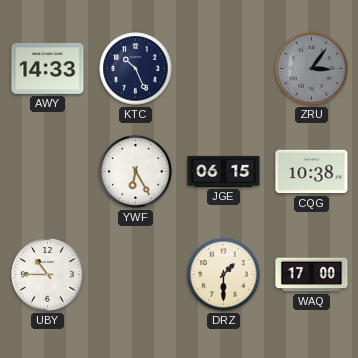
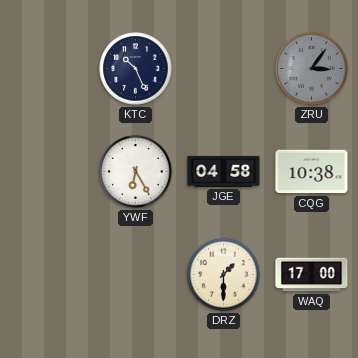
AWY: 14:33 -> none
JGE: 06:15 -> 04:58
UBY: 10:45 -> none
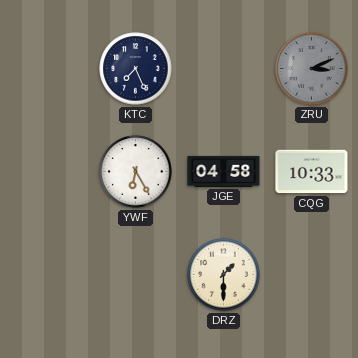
KTC: 10:26 -> 7:26
ZRU: 3:06 -> 3:11
CQG: 10:38 -> 10:33
WAQ: 17:00 -> none
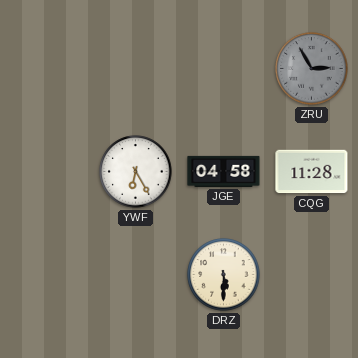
KTC: 7:26 -> none
ZRU: 3:11 -> 2:55
CQG: 10:33 -> 11:28
DRZ: 1:30 -> 5:30
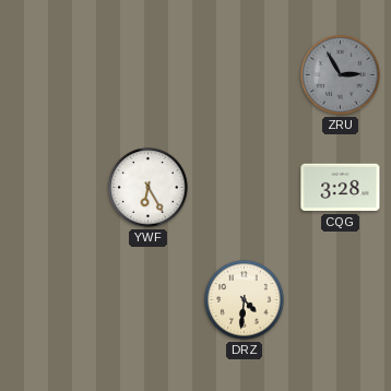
JGE: 04:58 -> none
CQG: 11:28 -> 3:28
DRZ: 5:30 -> 4:31
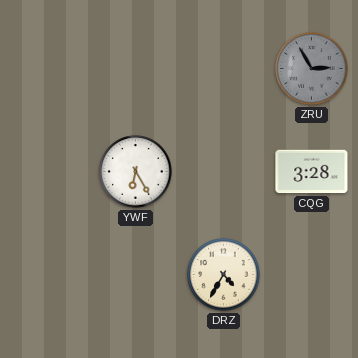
DRZ: 4:31 -> 4:35
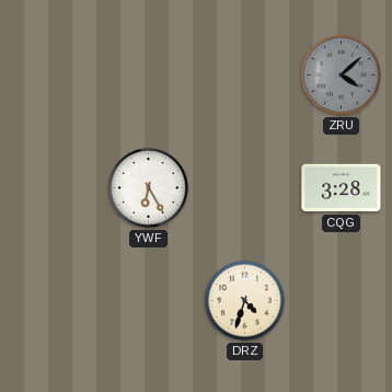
ZRU: 2:55 -> 4:08
DRZ: 4:35 -> 4:33
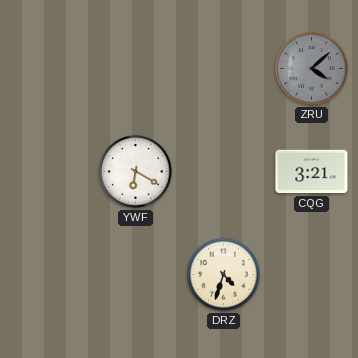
YWF: 6:25 -> 6:20
CQG: 3:28 -> 3:21
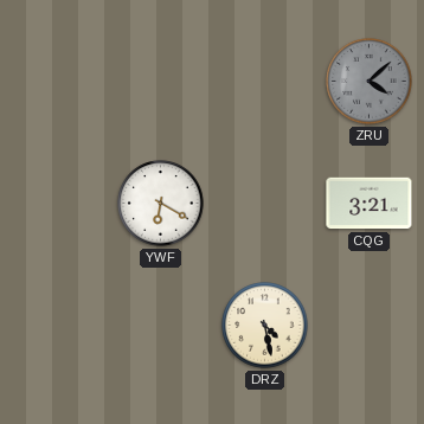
DRZ: 4:33 -> 4:28
